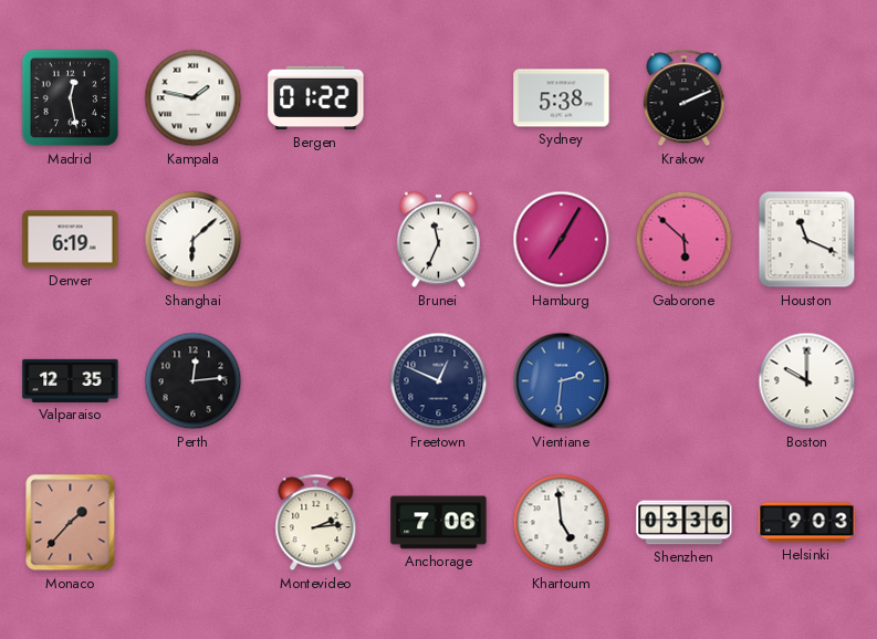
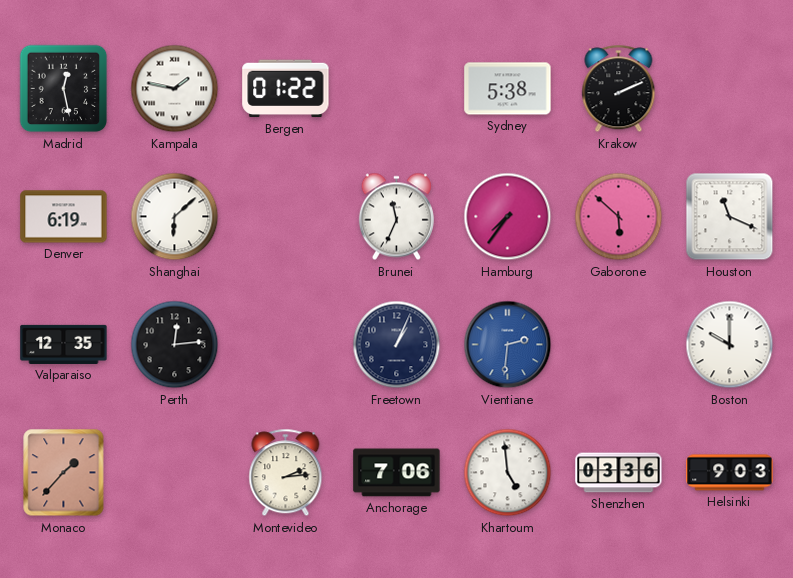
Hamburg: 7:05 -> 7:36
Freetown: 12:49 -> 1:04
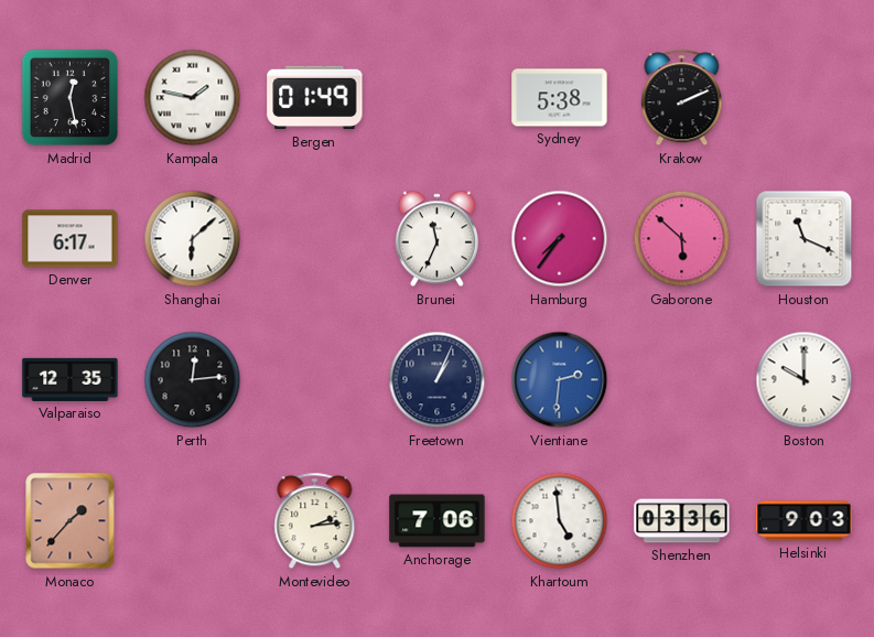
Bergen: 01:22 -> 01:49
Denver: 6:19 -> 6:17
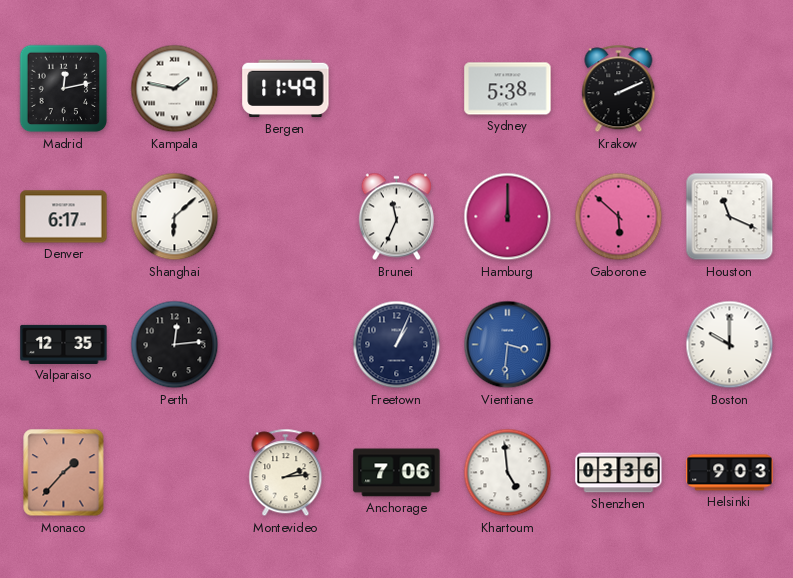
Madrid: 12:28 -> 12:13
Bergen: 01:49 -> 11:49
Hamburg: 7:36 -> 12:00
Vientiane: 2:31 -> 3:31
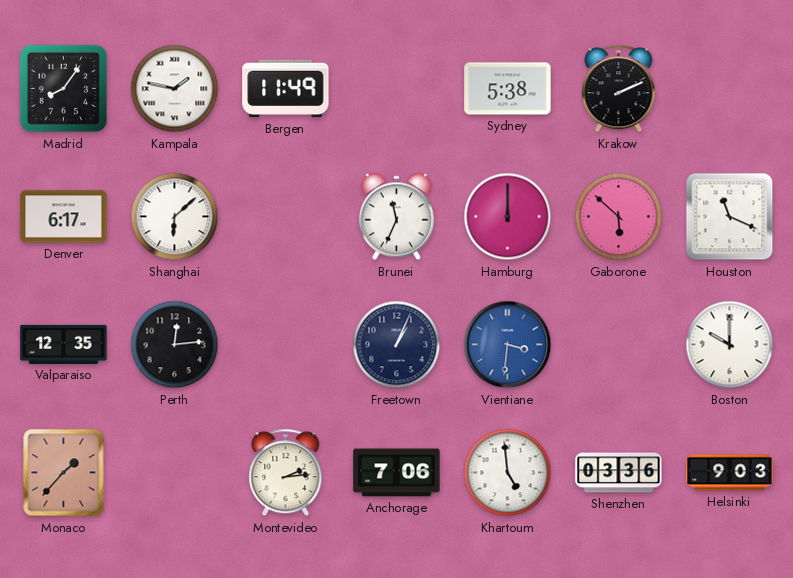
Madrid: 12:13 -> 8:06
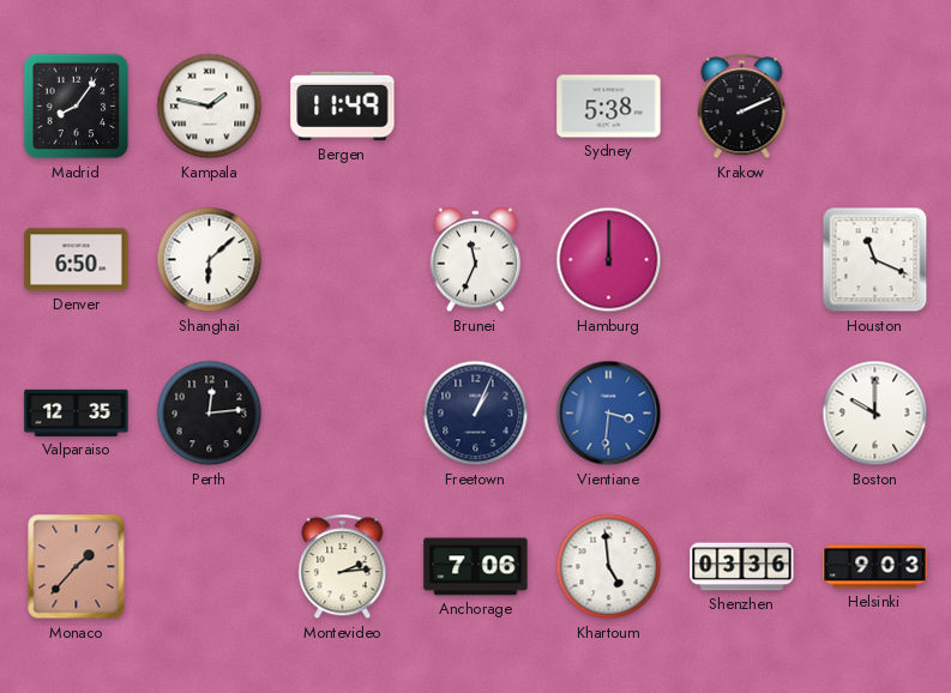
Denver: 6:17 -> 6:50
Gaborone: 5:52 -> none
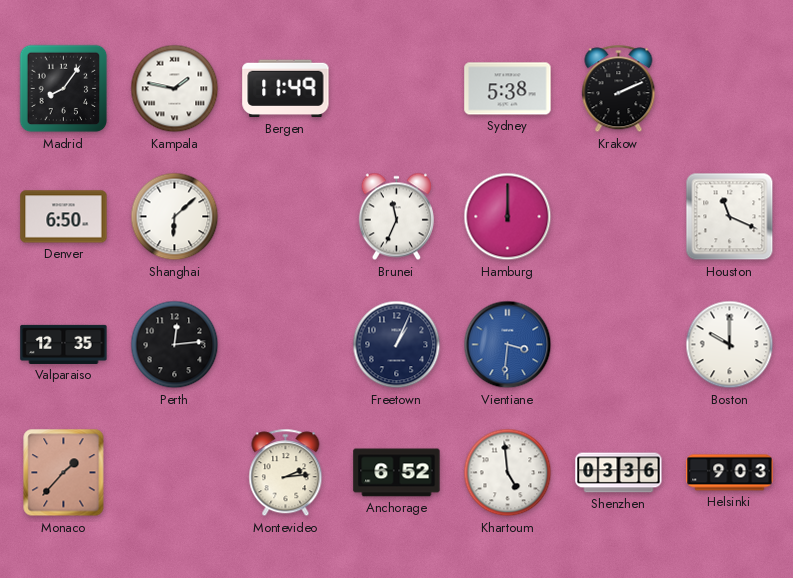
Anchorage: 7:06 -> 6:52
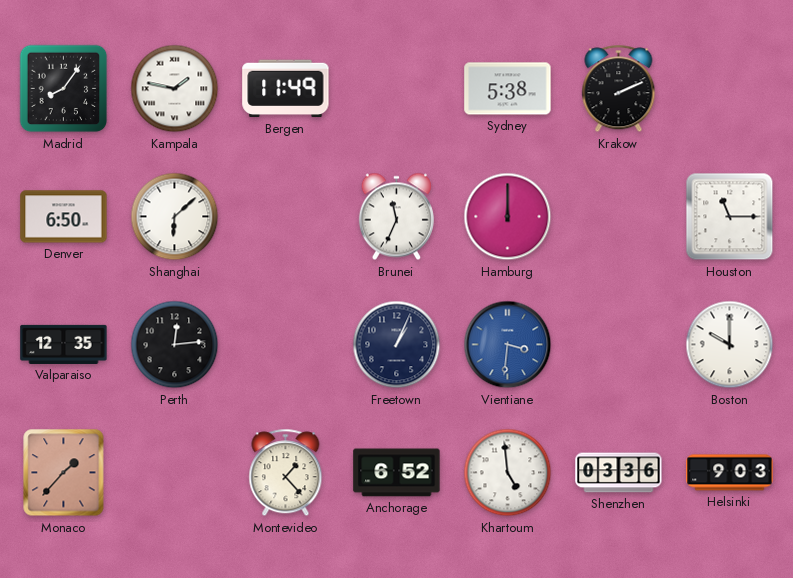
Houston: 11:19 -> 11:15
Montevideo: 2:14 -> 1:23
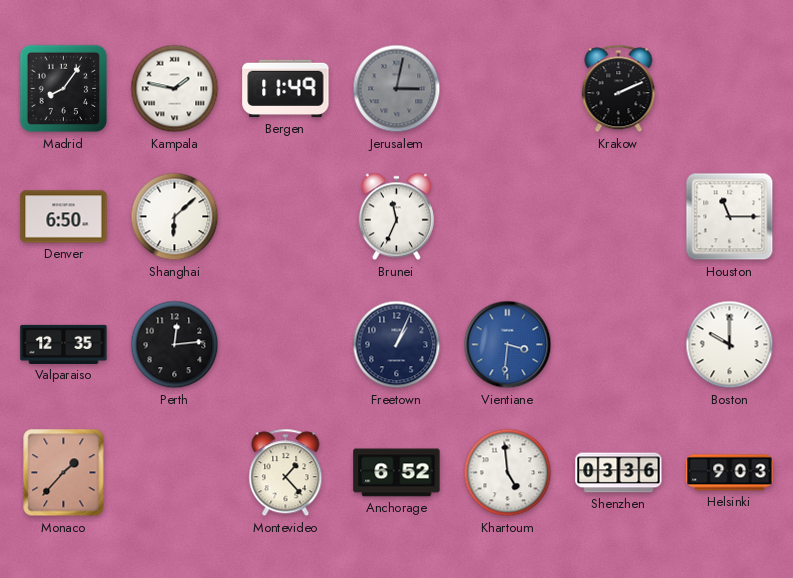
Jerusalem: none -> 3:02
Sydney: 5:38 -> none
Hamburg: 12:00 -> none
